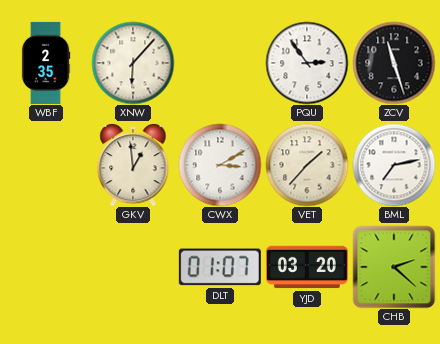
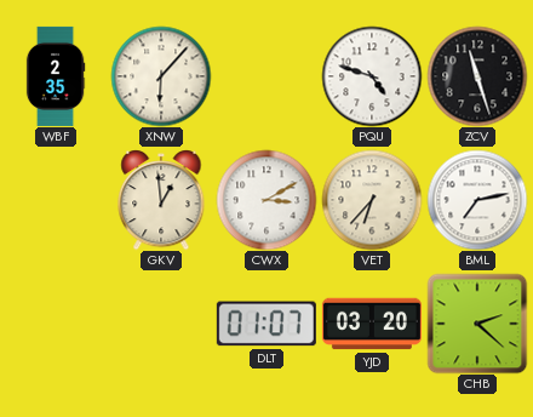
PQU: 2:54 -> 4:48
VET: 1:37 -> 6:37
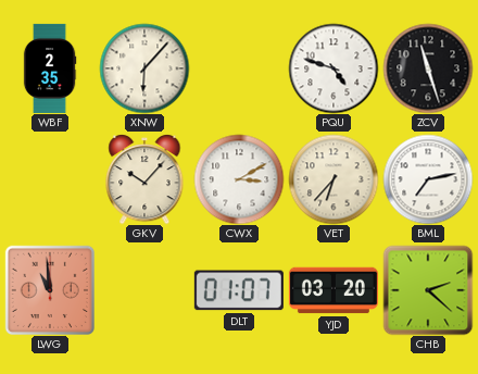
GKV: 12:59 -> 10:07
LWG: none -> 10:59
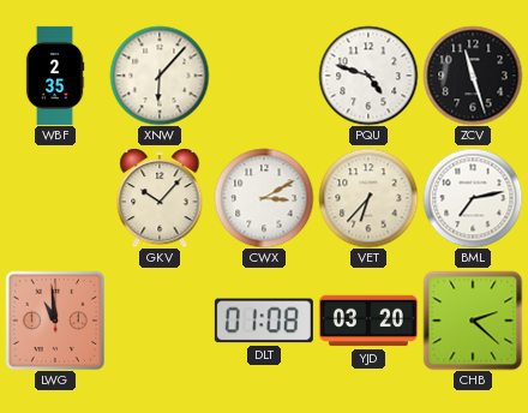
DLT: 01:07 -> 01:08
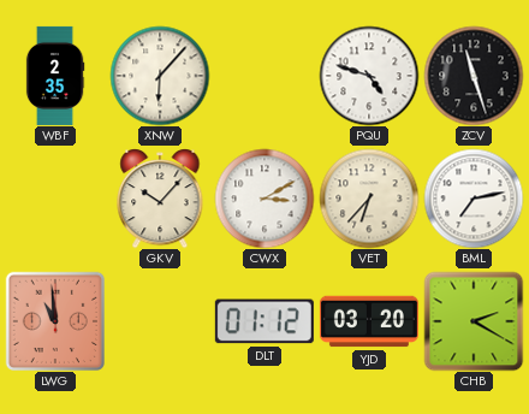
DLT: 01:08 -> 01:12
CHB: 2:22 -> 2:20
